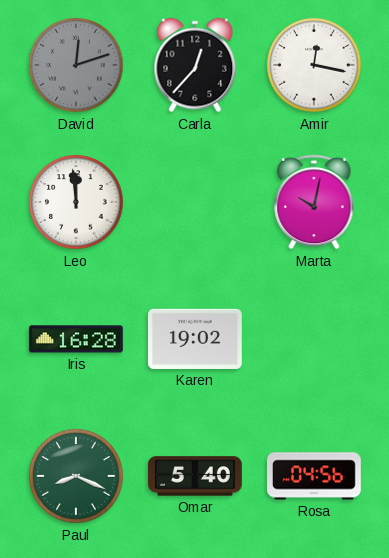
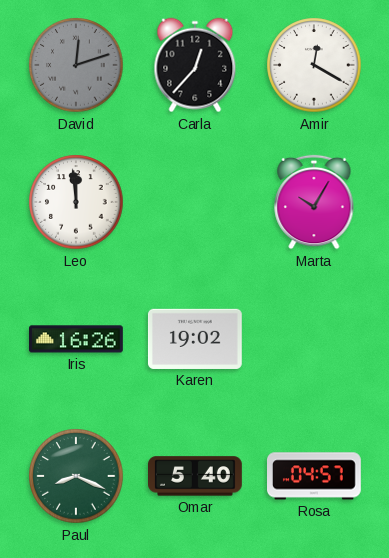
Amir: 12:17 -> 12:20
Marta: 10:02 -> 10:05
Iris: 16:28 -> 16:26
Rosa: 04:56 -> 04:57
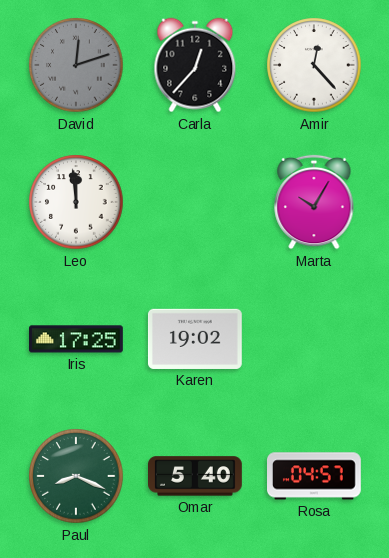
Amir: 12:20 -> 12:23
Iris: 16:26 -> 17:25
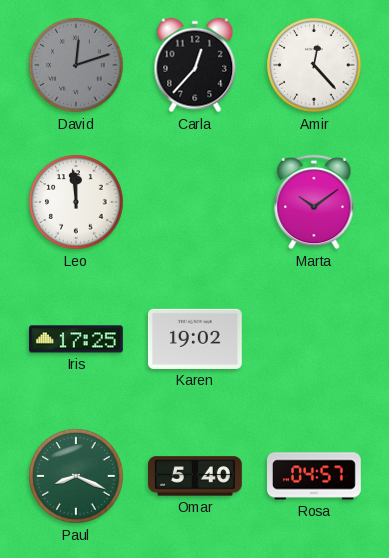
Marta: 10:05 -> 10:09
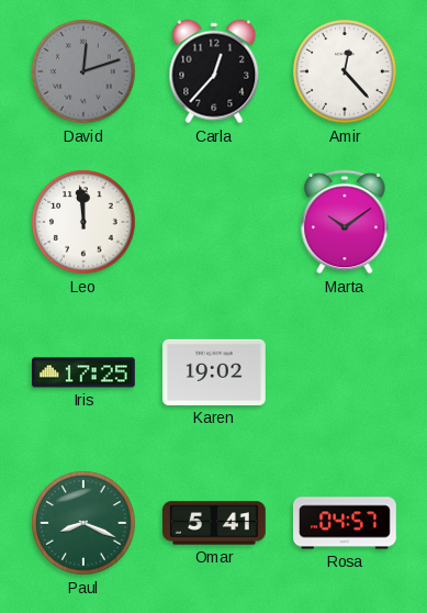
Omar: 5:40 -> 5:41
